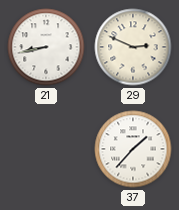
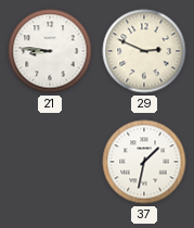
21: 8:43 -> 8:46
37: 1:37 -> 1:32
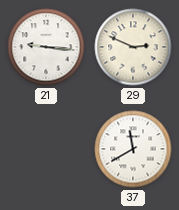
21: 8:46 -> 9:16
37: 1:32 -> 11:40
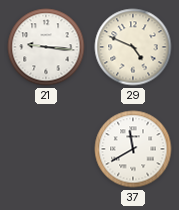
29: 2:49 -> 4:49
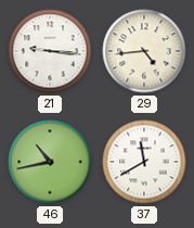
29: 4:49 -> 4:44
46: none -> 10:43
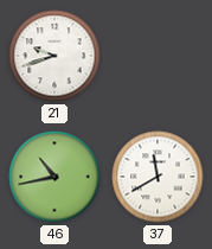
21: 9:16 -> 9:42
29: 4:44 -> none
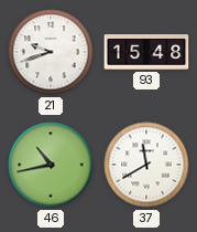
93: none -> 15:48
